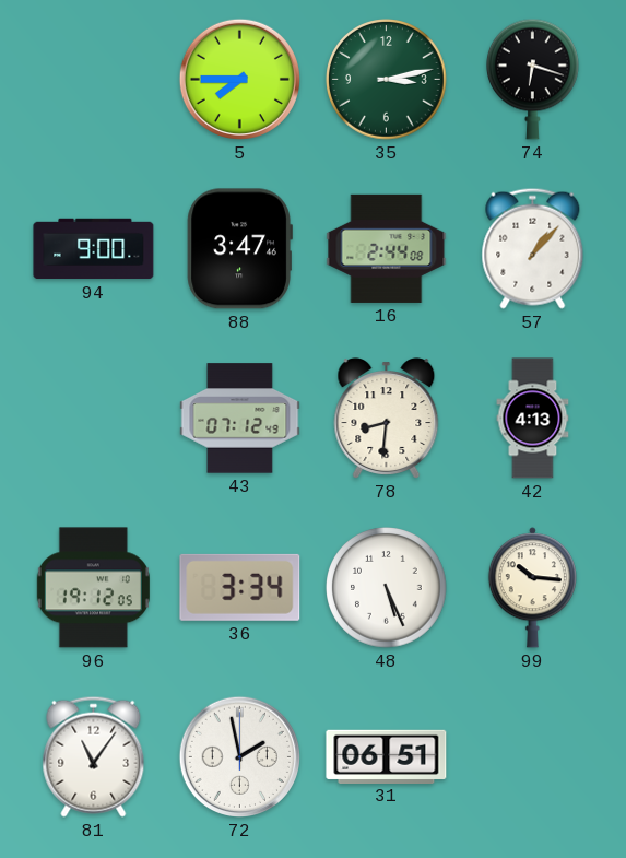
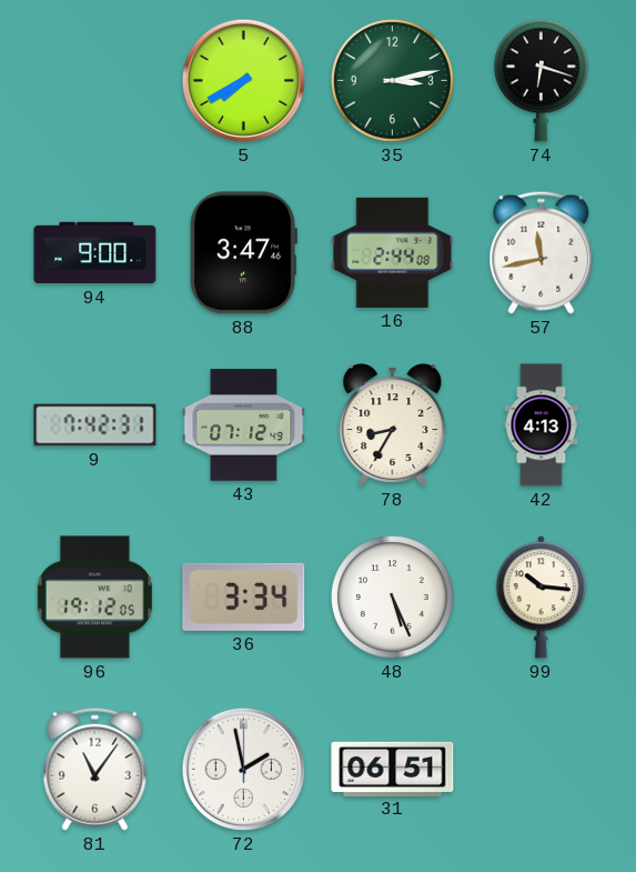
5: 7:45 -> 7:40
57: 1:07 -> 11:43
9: none -> 7:42
78: 8:31 -> 8:35
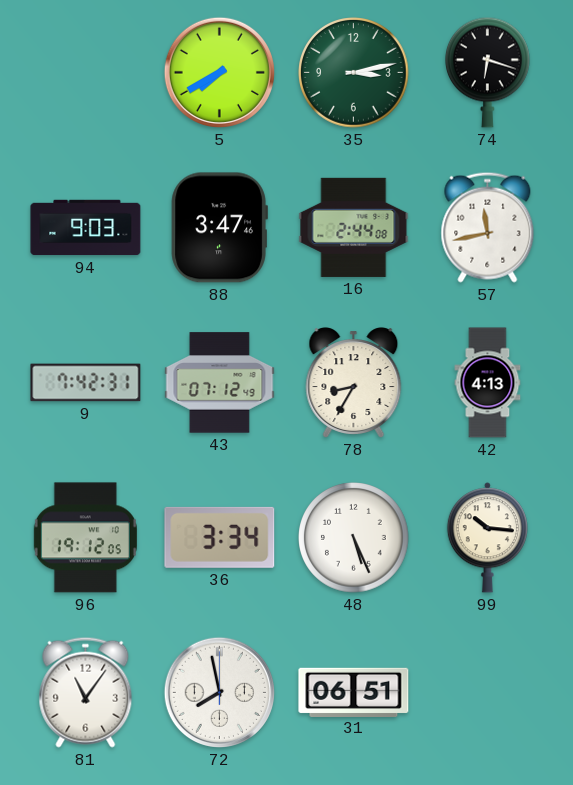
94: 9:00 -> 9:03
72: 1:58 -> 7:58
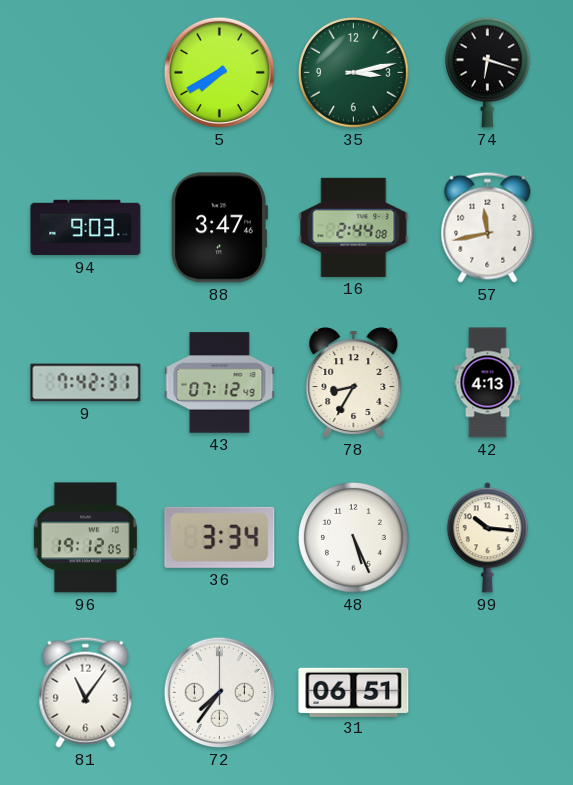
72: 7:58 -> 7:36
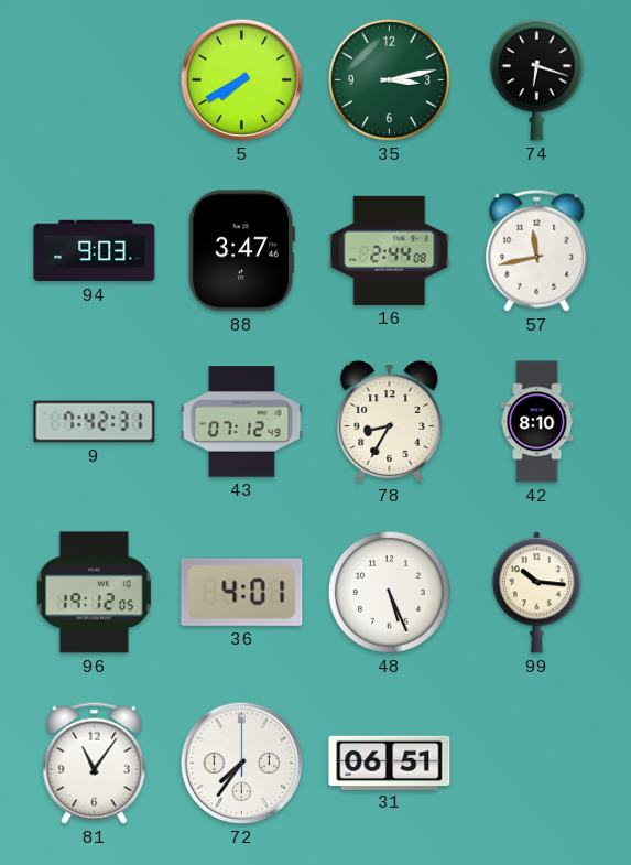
42: 4:13 -> 8:10
36: 3:34 -> 4:01
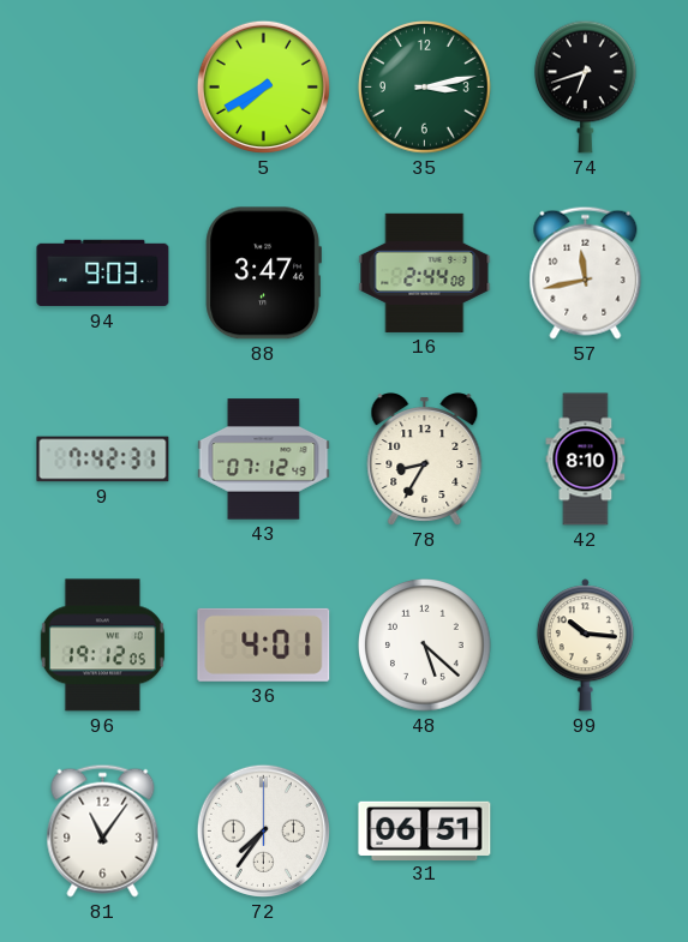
74: 6:18 -> 6:42
48: 5:26 -> 5:22
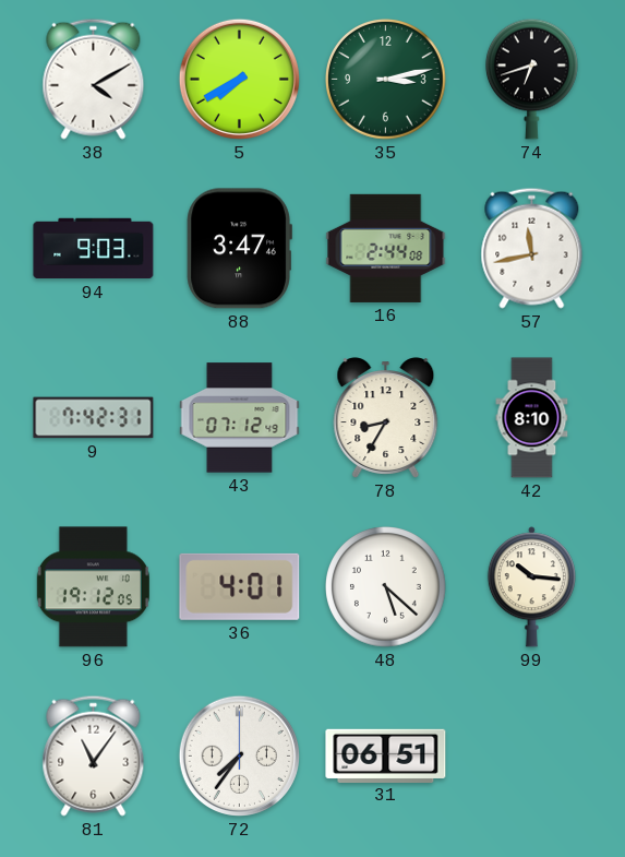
38: none -> 4:10
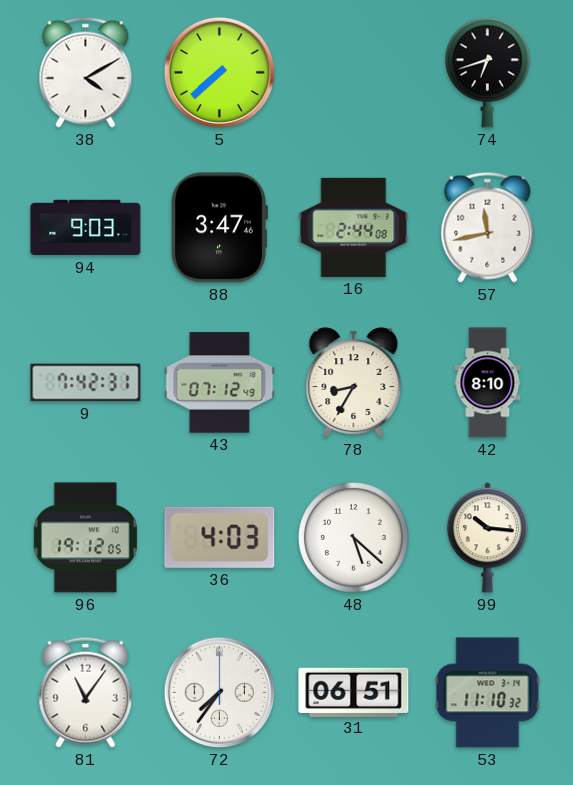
5: 7:40 -> 7:38
35: 3:13 -> none
36: 4:01 -> 4:03
53: none -> 11:10
